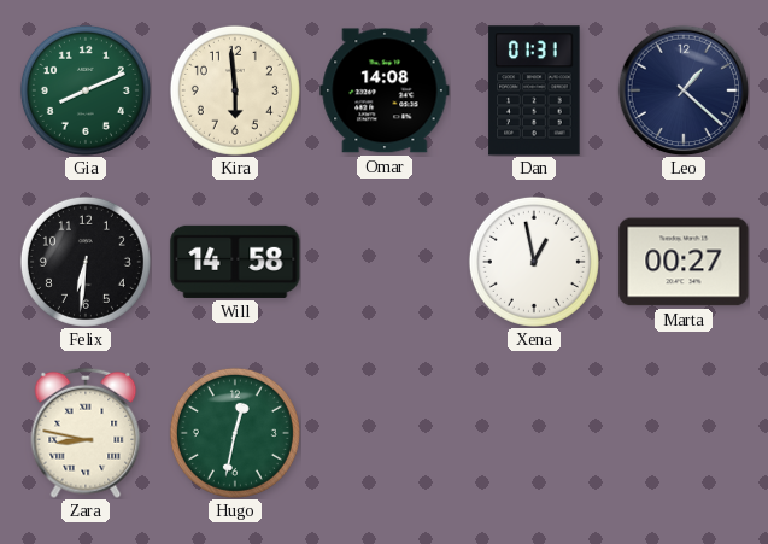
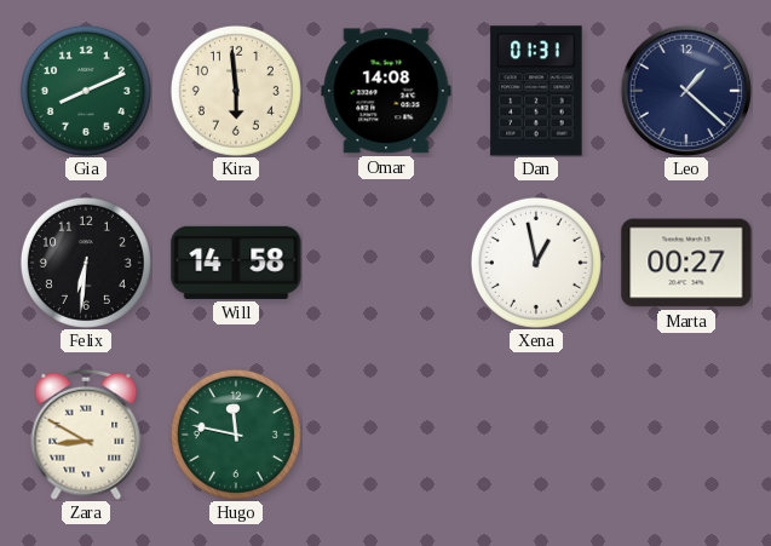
Zara: 8:47 -> 8:50
Hugo: 12:32 -> 11:47
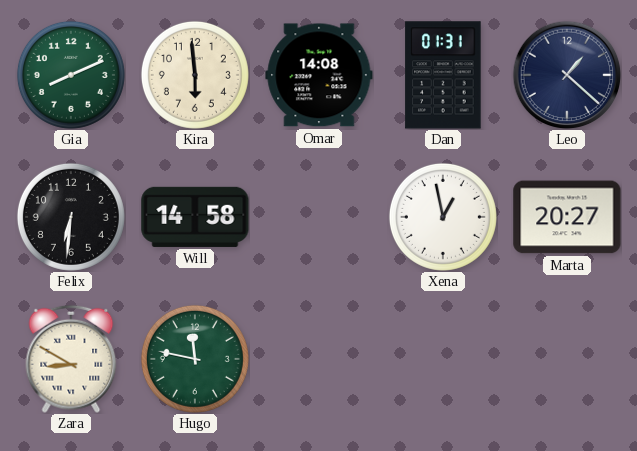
Marta: 00:27 -> 20:27
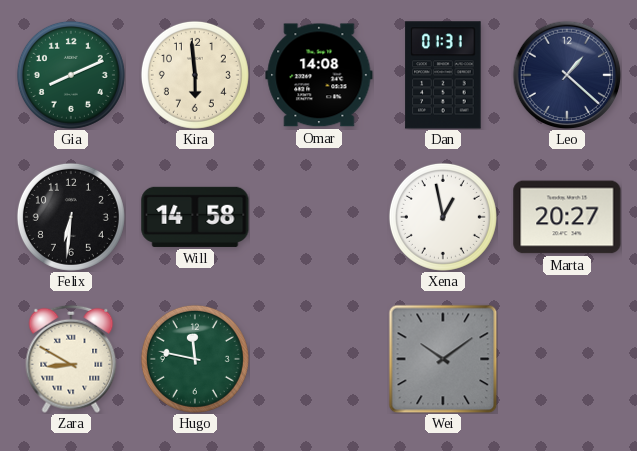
Wei: none -> 10:09
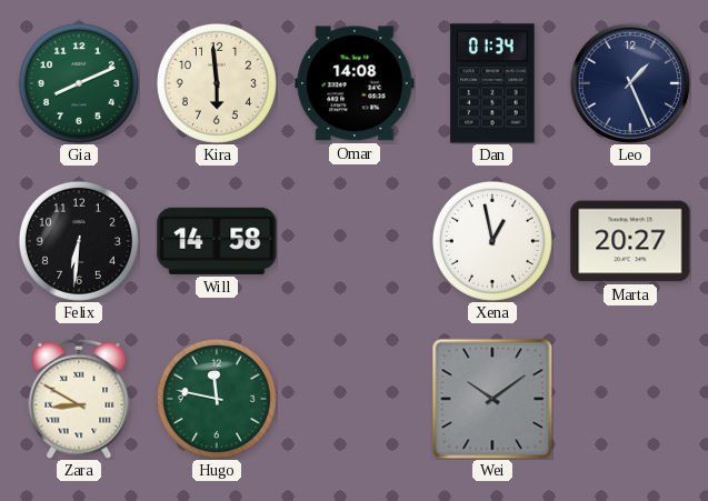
Dan: 01:31 -> 01:34
Leo: 1:22 -> 1:26
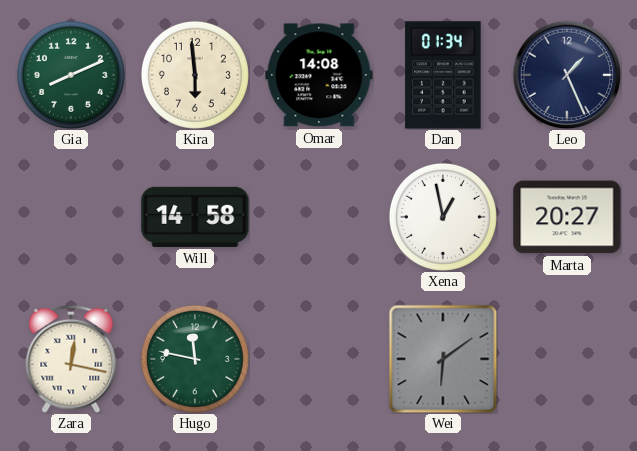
Felix: 6:31 -> none
Zara: 8:50 -> 12:17
Wei: 10:09 -> 6:09
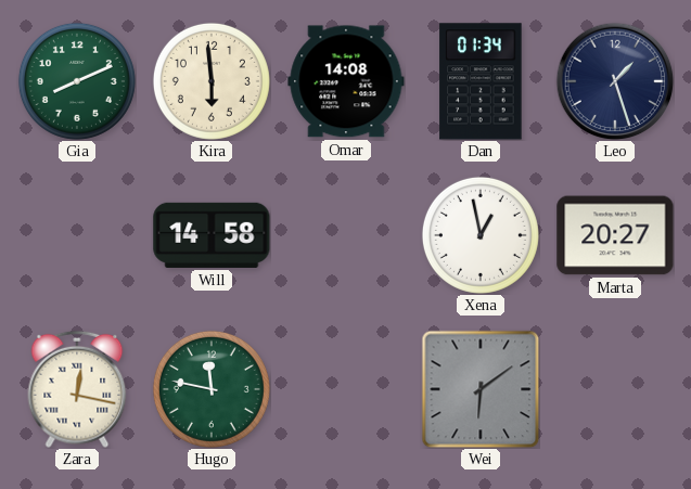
Leo: 1:26 -> 1:27
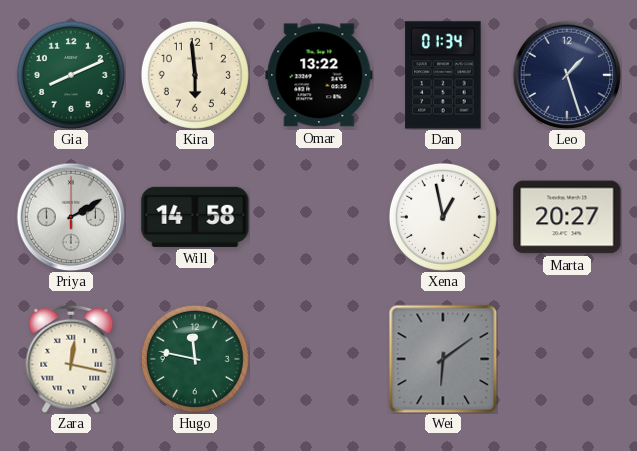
Omar: 14:08 -> 13:22
Priya: none -> 2:10
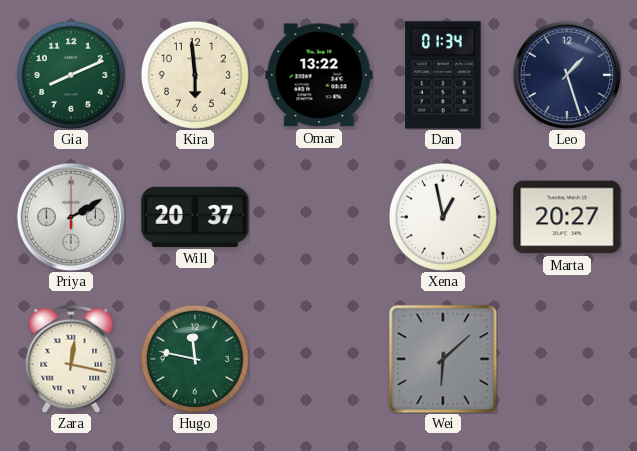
Will: 14:58 -> 20:37
Wei: 6:09 -> 6:08
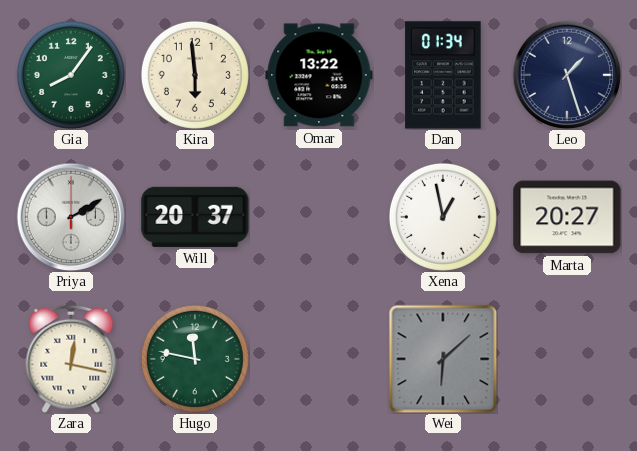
Gia: 8:11 -> 8:06
